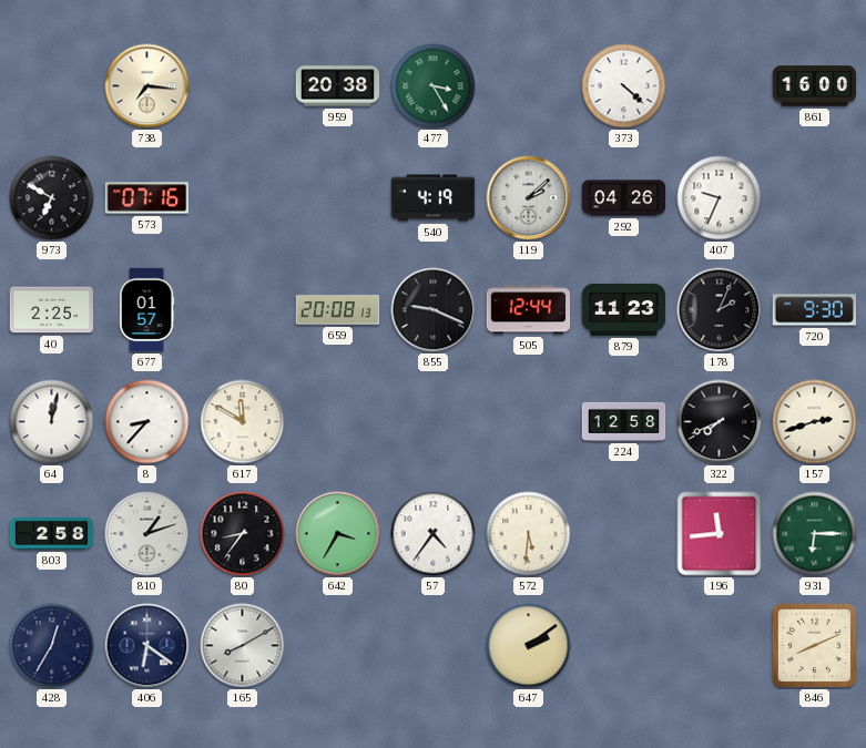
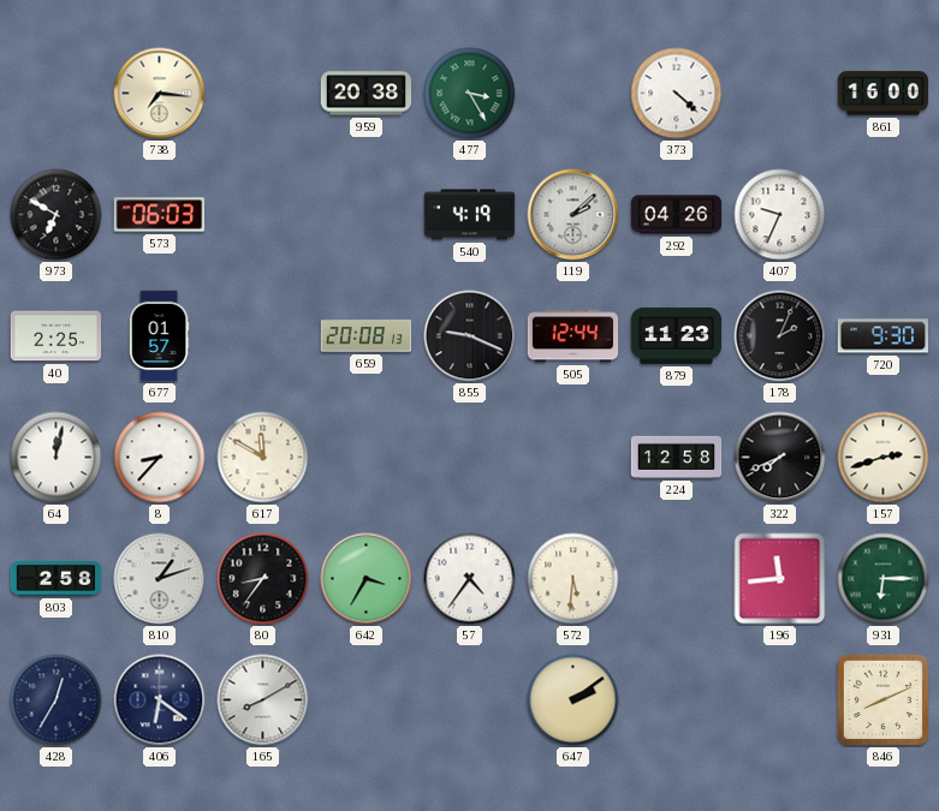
573: 07:16 -> 06:03
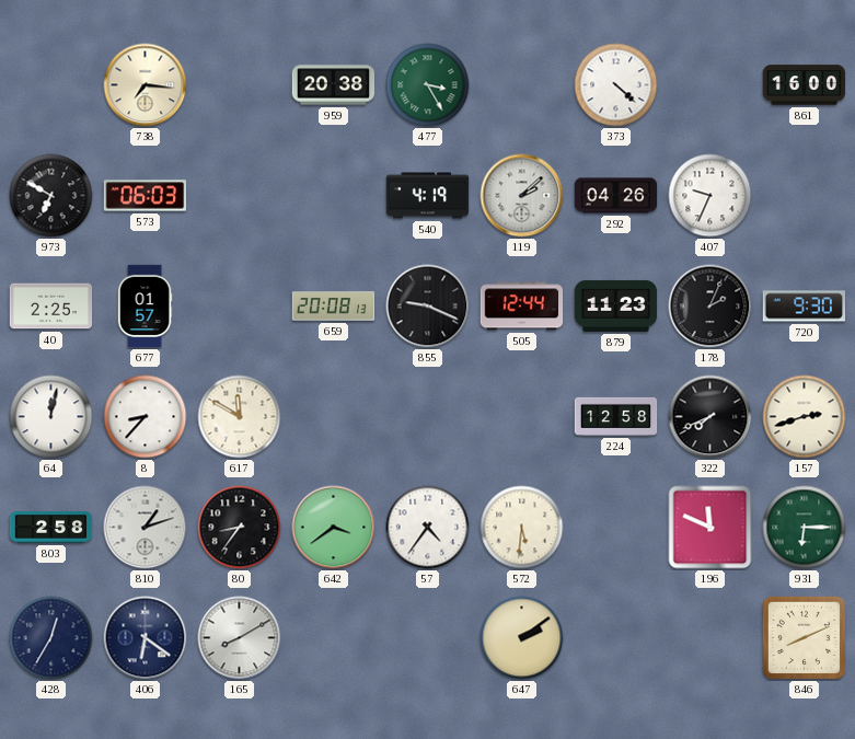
642: 3:35 -> 3:39
196: 11:44 -> 11:49
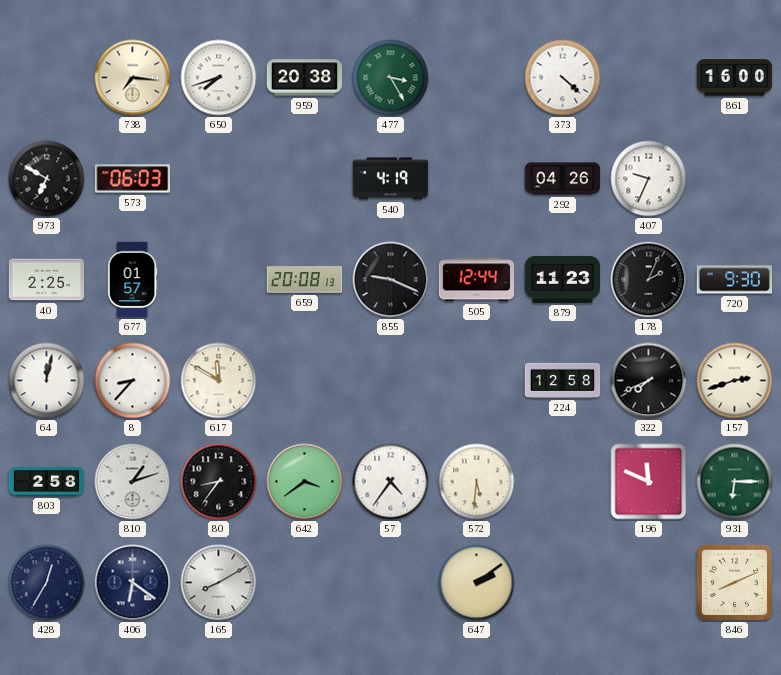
650: none -> 7:42
119: 2:08 -> none
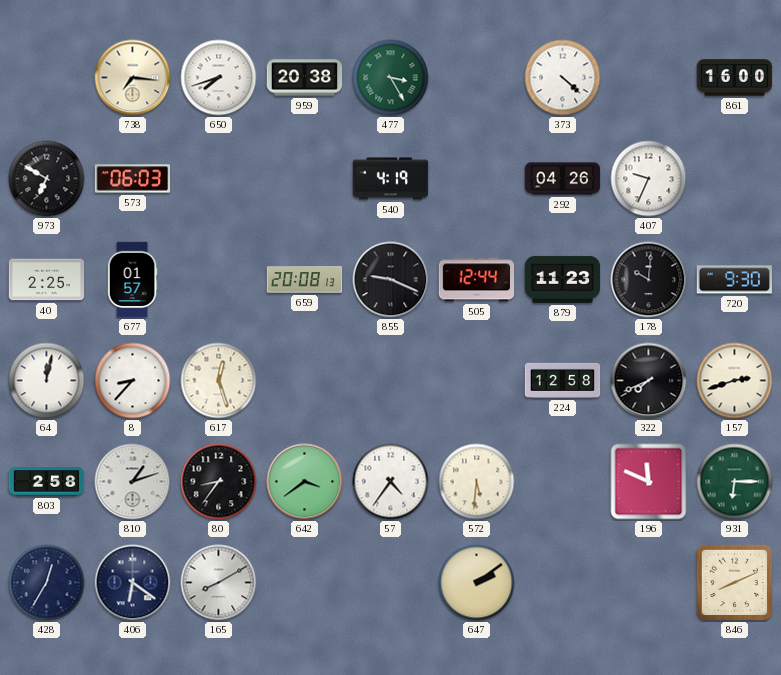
178: 2:04 -> 10:01
617: 11:50 -> 12:27
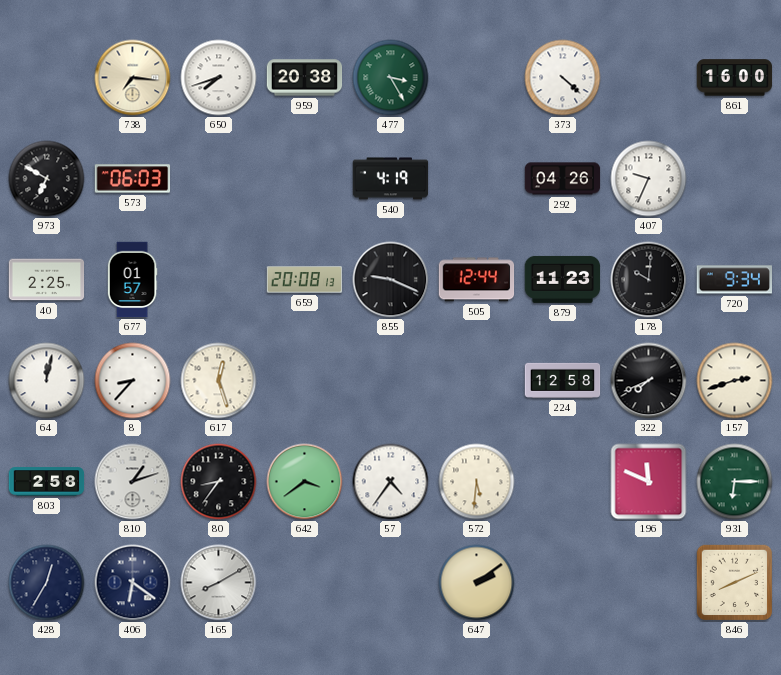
720: 9:30 -> 9:34
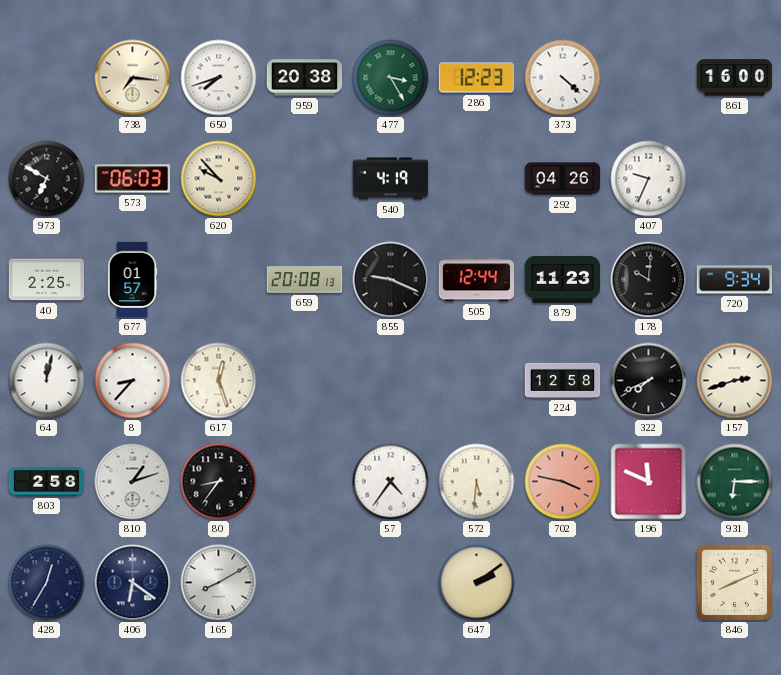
286: none -> 12:23
620: none -> 9:53
642: 3:39 -> none
702: none -> 3:47
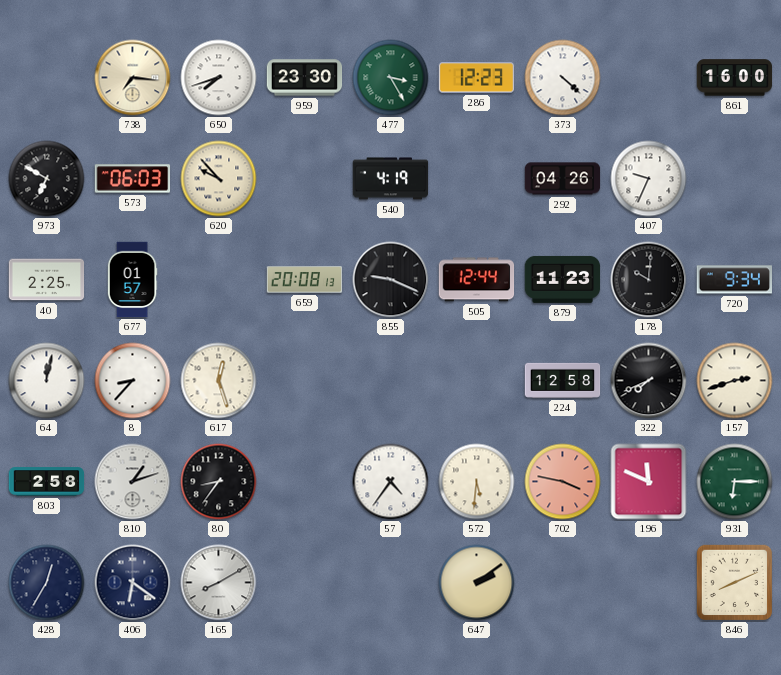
959: 20:38 -> 23:30
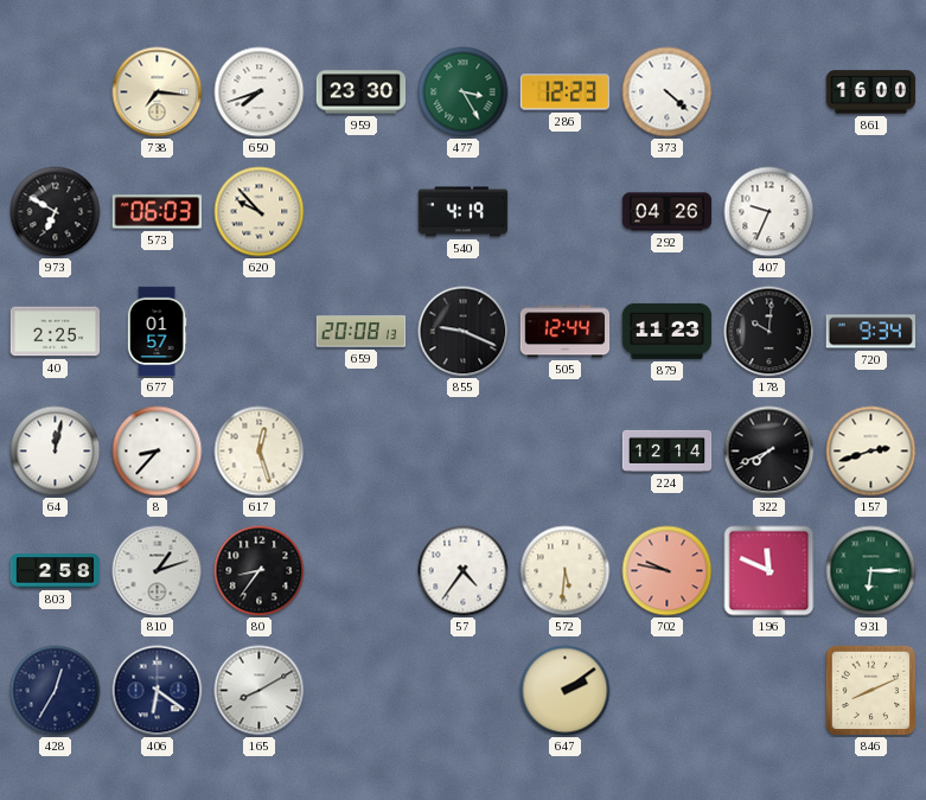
224: 12:58 -> 12:14
702: 3:47 -> 9:47
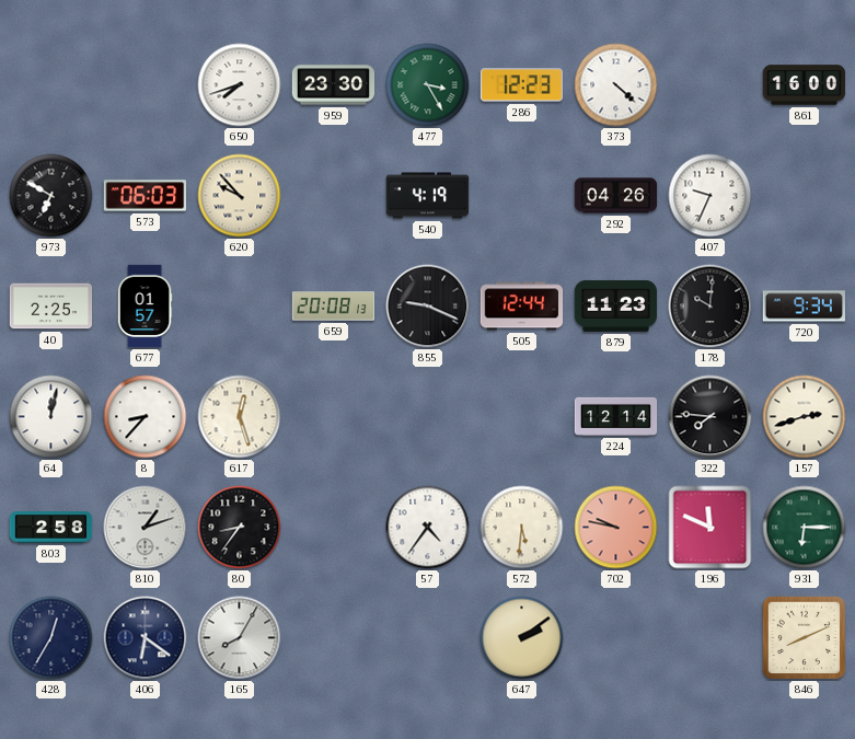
738: 7:16 -> none
322: 7:41 -> 7:46
165: 8:10 -> 8:05
